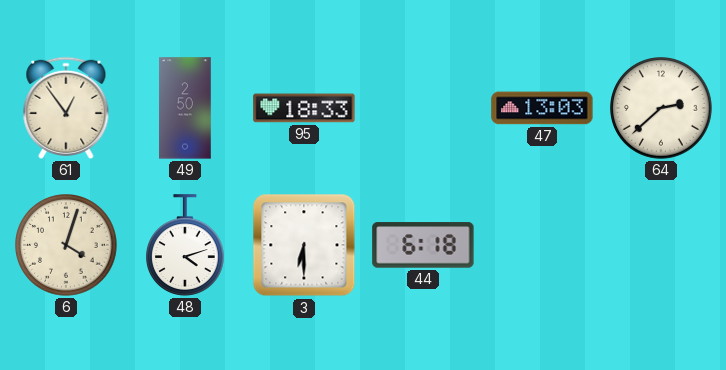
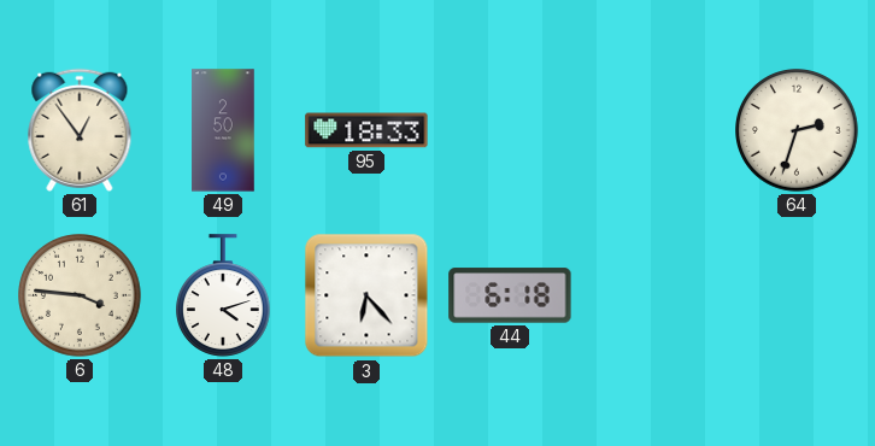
47: 13:03 -> none
64: 2:38 -> 2:33
6: 4:03 -> 3:46
3: 6:30 -> 6:23
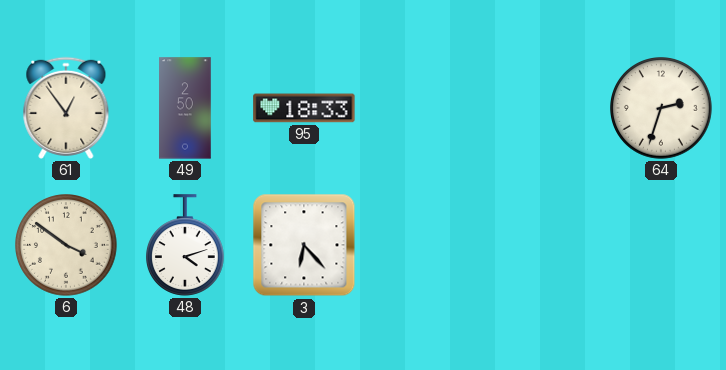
6: 3:46 -> 3:51
44: 6:18 -> none
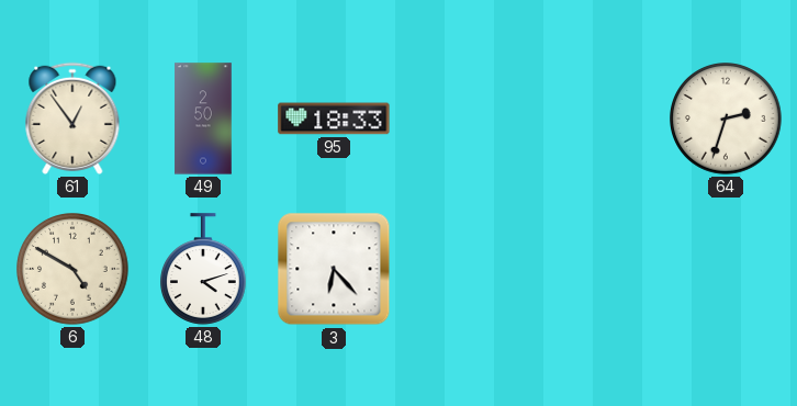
6: 3:51 -> 4:50
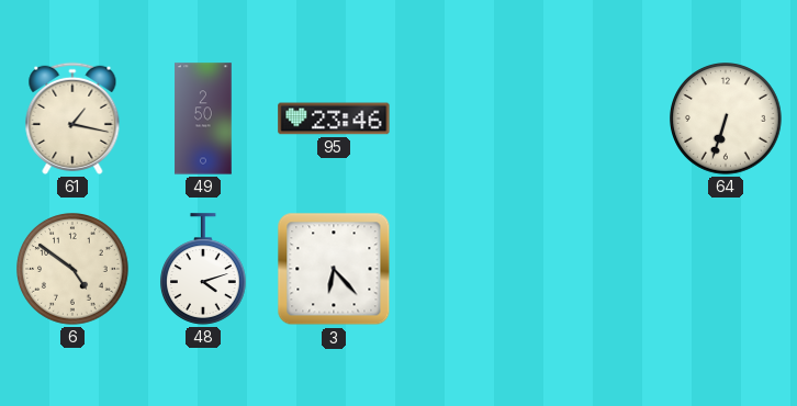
61: 12:54 -> 1:17
95: 18:33 -> 23:46
64: 2:33 -> 6:33
6: 4:50 -> 4:51
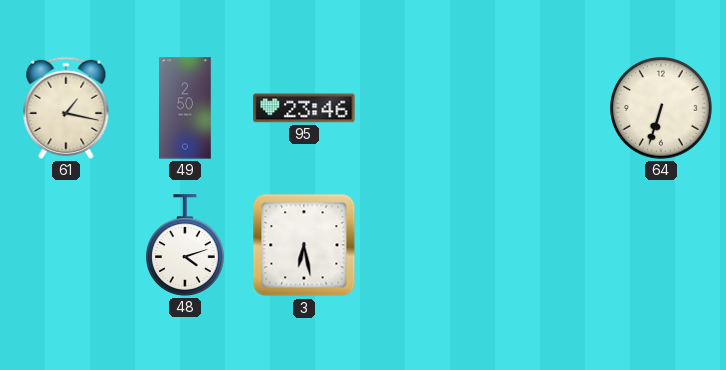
6: 4:51 -> none
3: 6:23 -> 6:28
